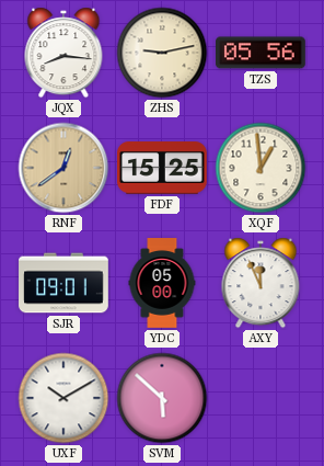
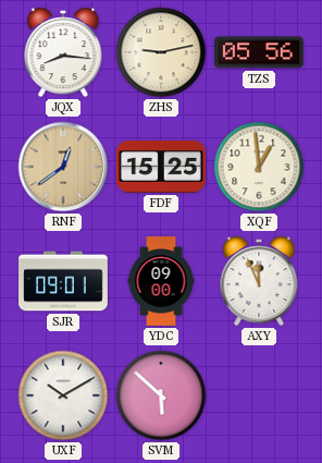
YDC: 05:00 -> 09:00
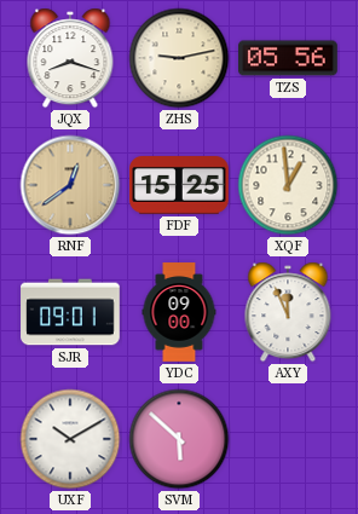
JQX: 8:16 -> 8:18
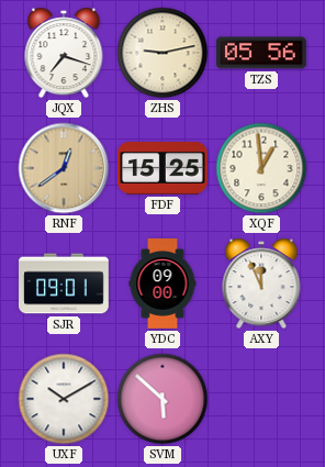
JQX: 8:18 -> 7:18
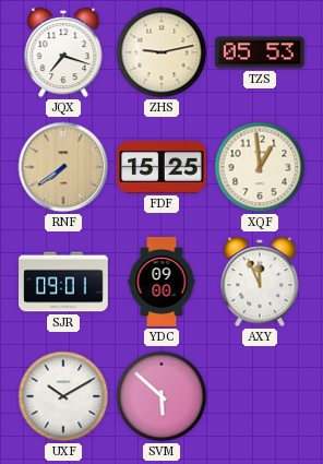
TZS: 05:56 -> 05:53
RNF: 12:39 -> 7:39
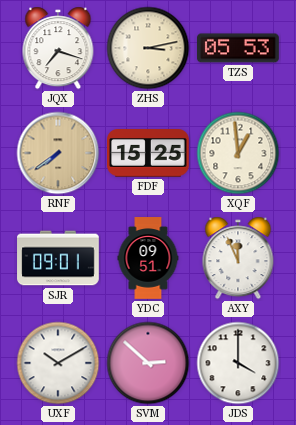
ZHS: 9:13 -> 3:13
YDC: 09:00 -> 09:51
SVM: 5:52 -> 2:52
JDS: none -> 4:00
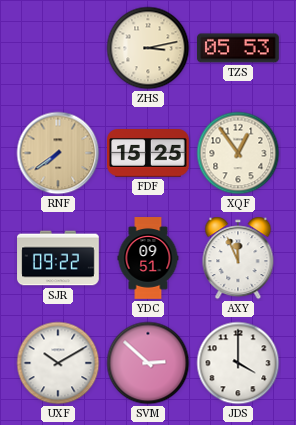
JQX: 7:18 -> none
XQF: 12:59 -> 12:54
SJR: 09:01 -> 09:22
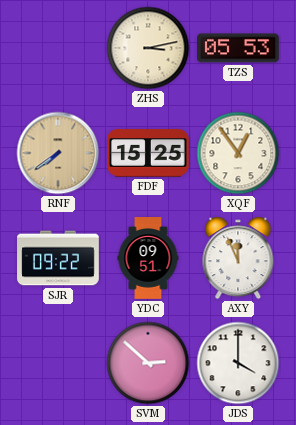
UXF: 10:10 -> none
